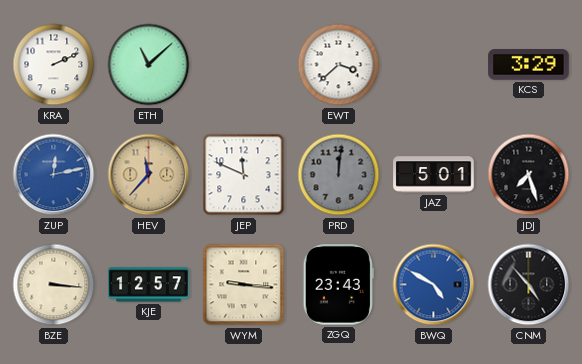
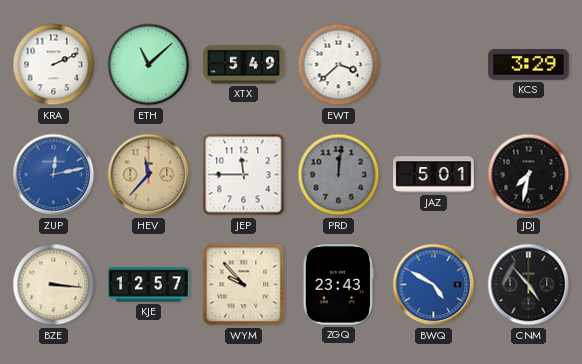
XTX: none -> 5:49
JEP: 11:49 -> 11:45
JDJ: 7:27 -> 7:32
WYM: 9:16 -> 9:53
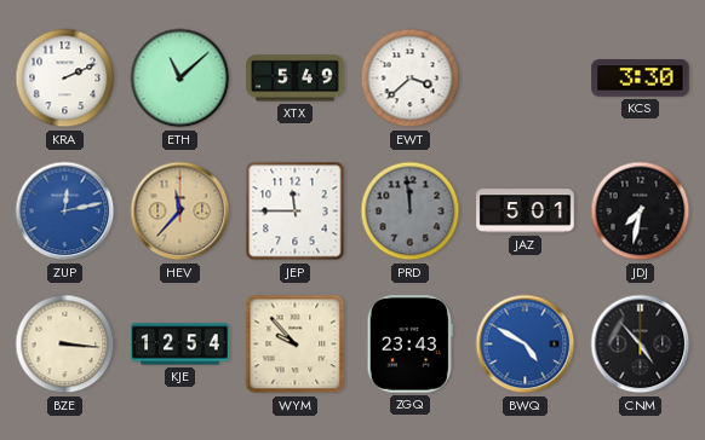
KCS: 3:29 -> 3:30
PRD: 12:01 -> 11:59
KJE: 12:57 -> 12:54
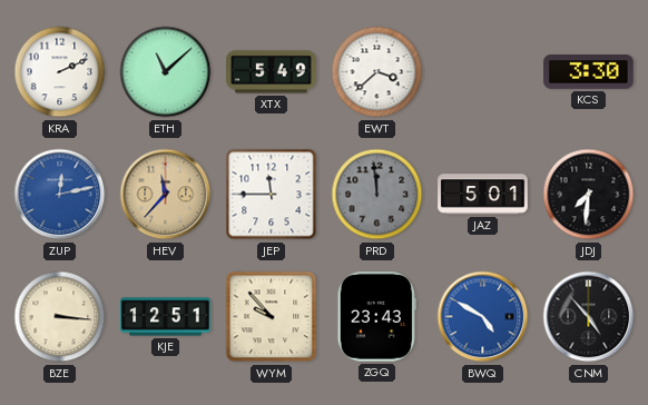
JDJ: 7:32 -> 7:31
KJE: 12:54 -> 12:51
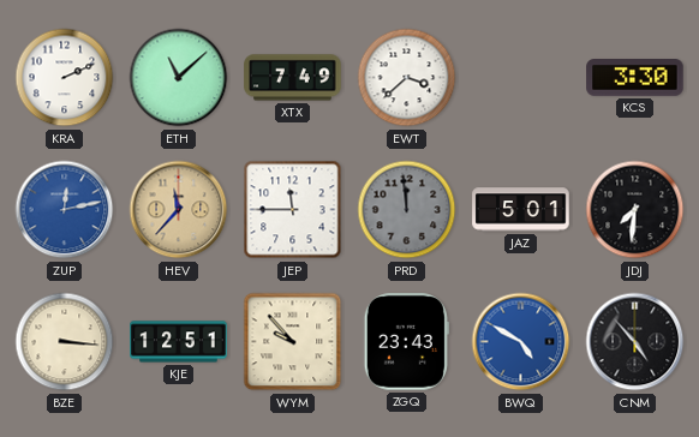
XTX: 5:49 -> 7:49
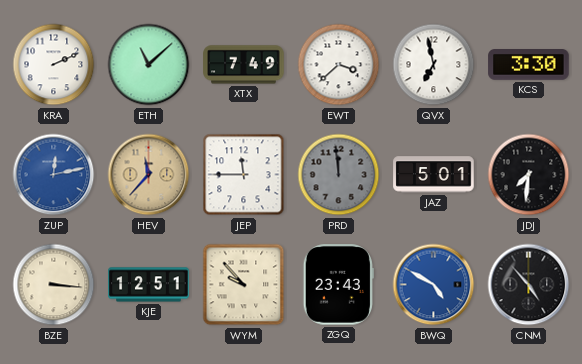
QVX: none -> 6:58
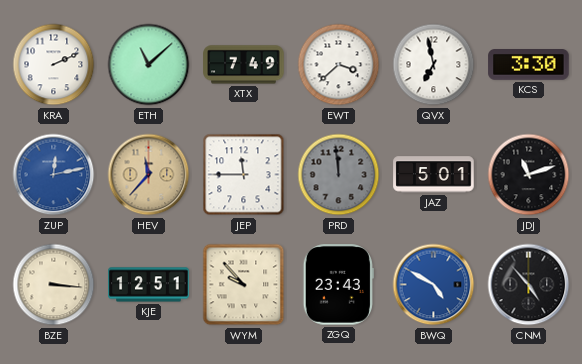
JDJ: 7:31 -> 11:12
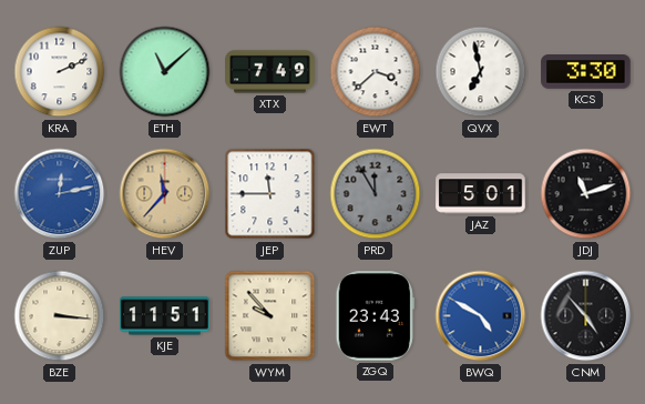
PRD: 11:59 -> 11:55
KJE: 12:51 -> 11:51
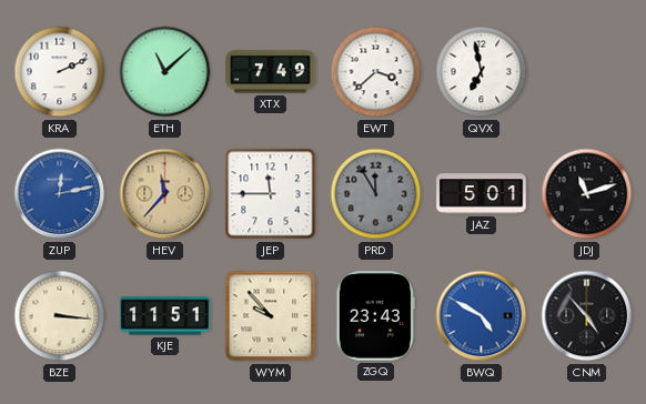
KCS: 3:30 -> none
